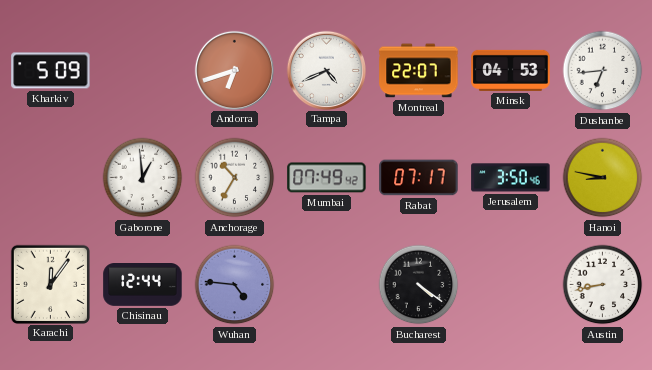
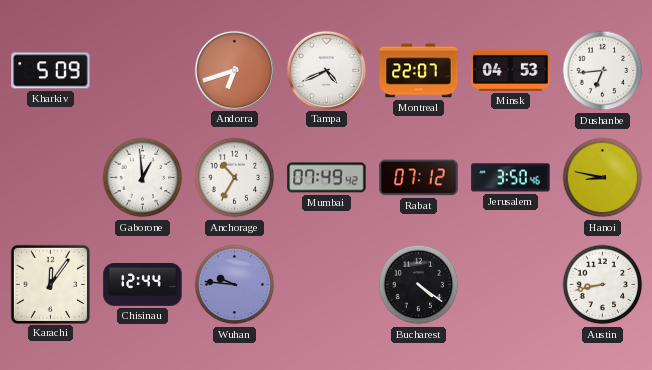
Rabat: 07:17 -> 07:12
Wuhan: 4:46 -> 9:46
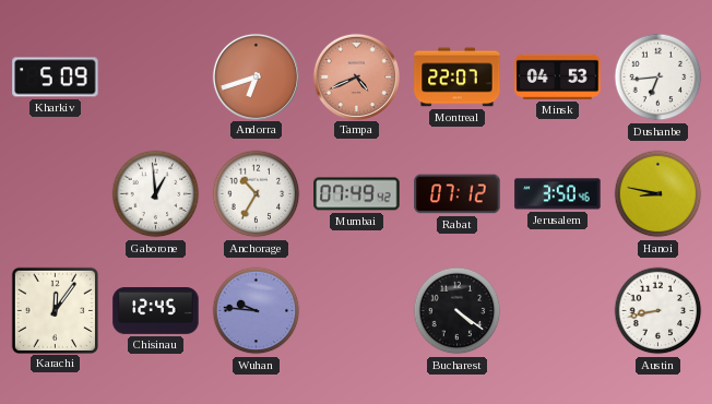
Tampa dial: white -> salmon
Chisinau: 12:44 -> 12:45
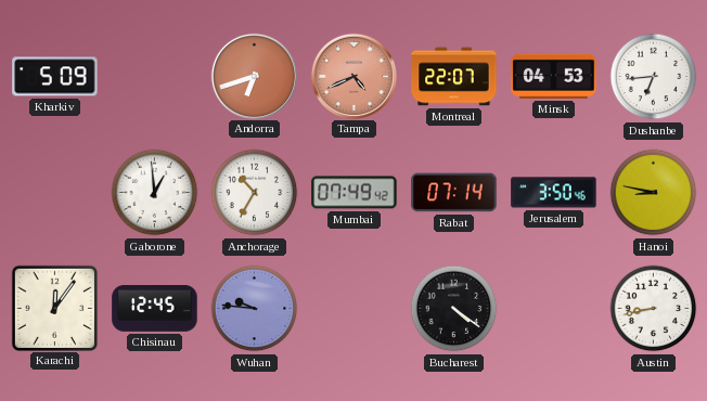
Rabat: 07:12 -> 07:14
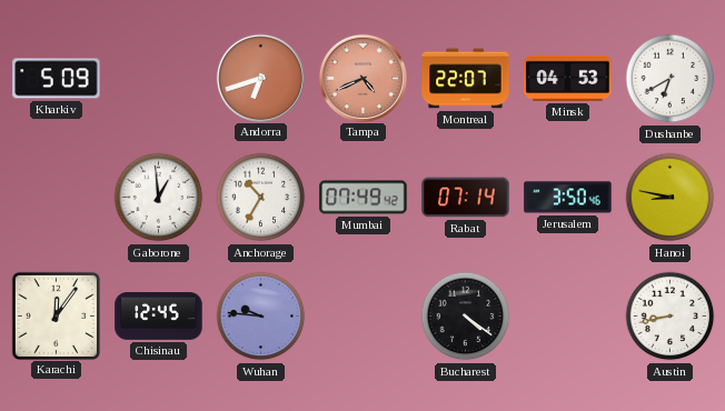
Dushanbe: 6:44 -> 6:40
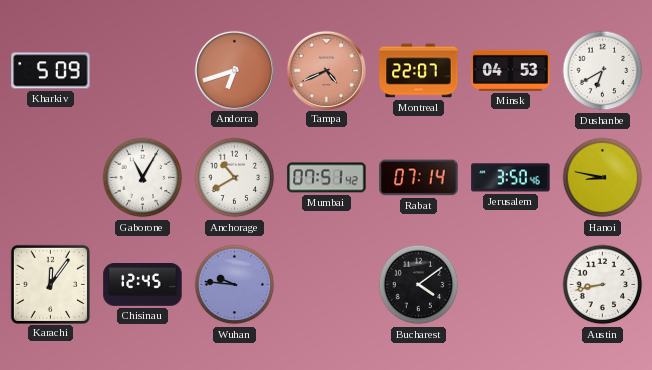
Gaborone: 12:59 -> 11:05
Anchorage: 10:35 -> 10:40
Mumbai: 07:49 -> 07:51
Bucharest: 4:21 -> 4:09
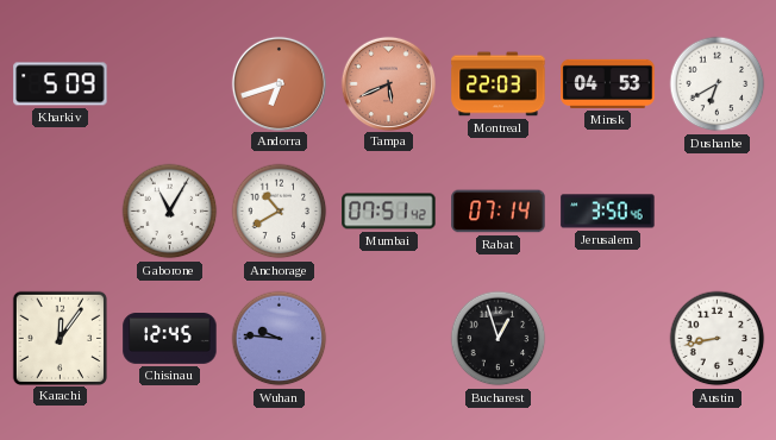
Tampa: 4:41 -> 5:41
Montreal: 22:07 -> 22:03
Hanoi: 8:47 -> none
Bucharest: 4:09 -> 12:57
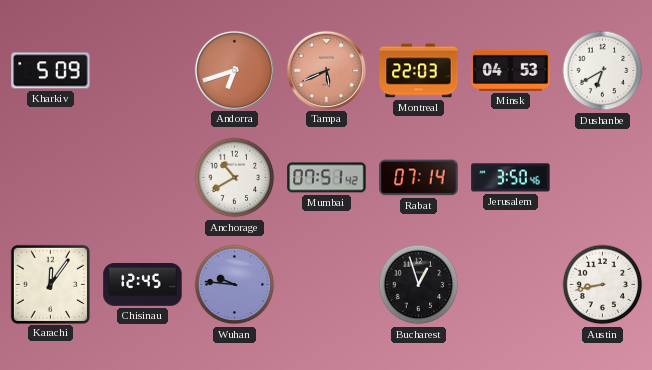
Gaborone: 11:05 -> none
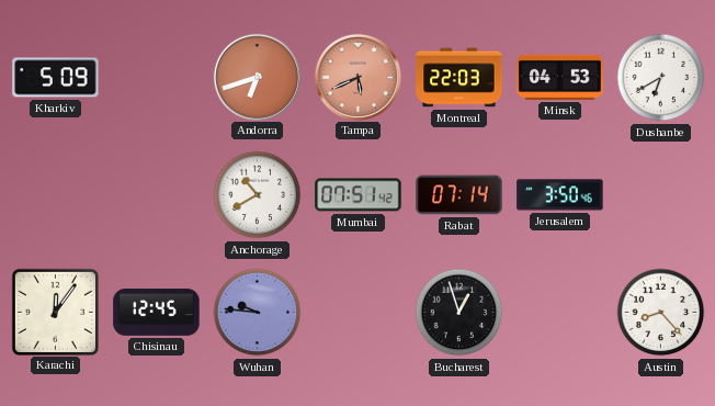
Austin: 8:43 -> 8:23
